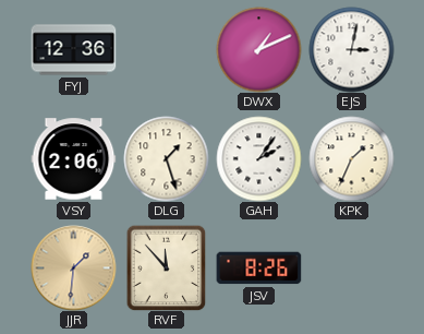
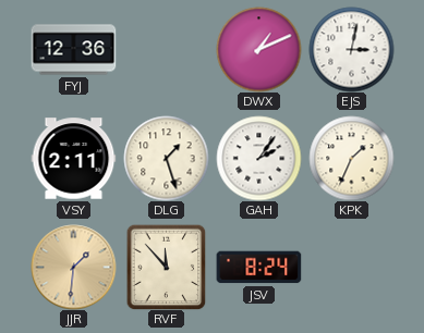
VSY: 2:06 -> 2:11
JSV: 8:26 -> 8:24
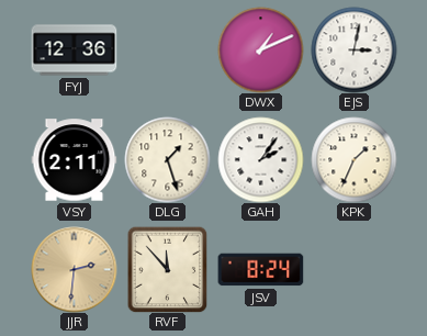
JJR: 1:31 -> 2:31
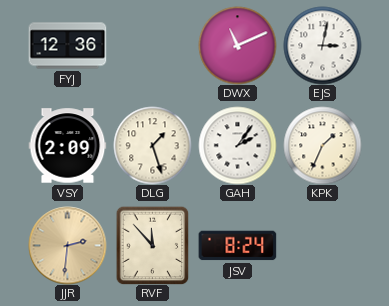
DWX: 1:11 -> 11:11
VSY: 2:11 -> 2:09
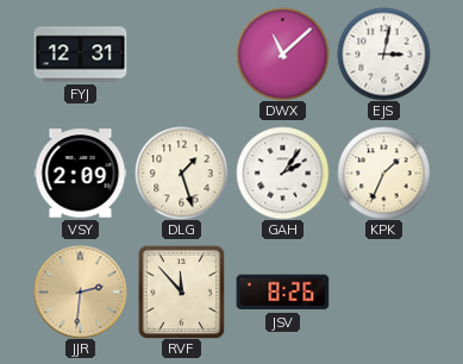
FYJ: 12:36 -> 12:31
DWX: 11:11 -> 11:08
JSV: 8:24 -> 8:26
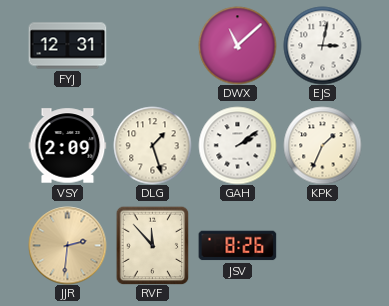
GAH: 2:06 -> 2:09
